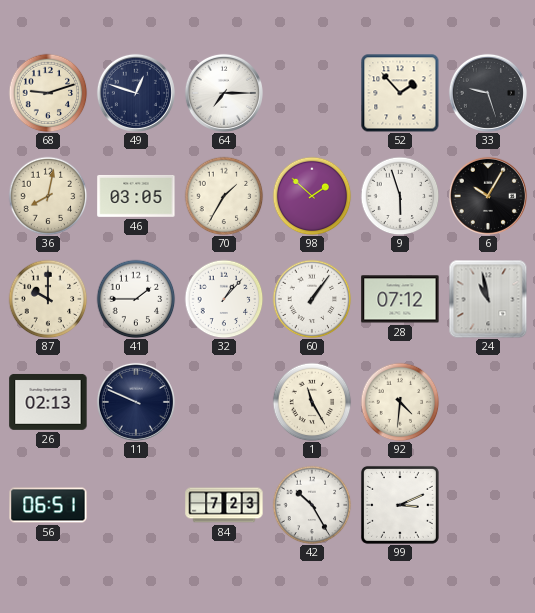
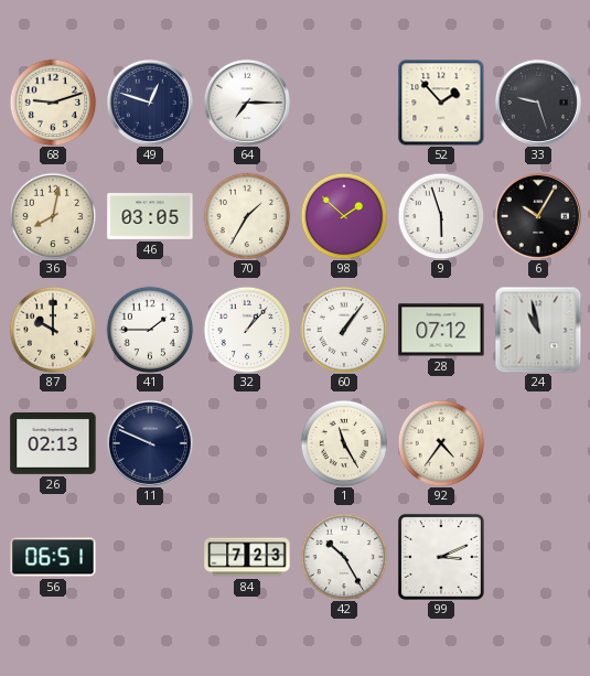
92: 4:31 -> 4:36
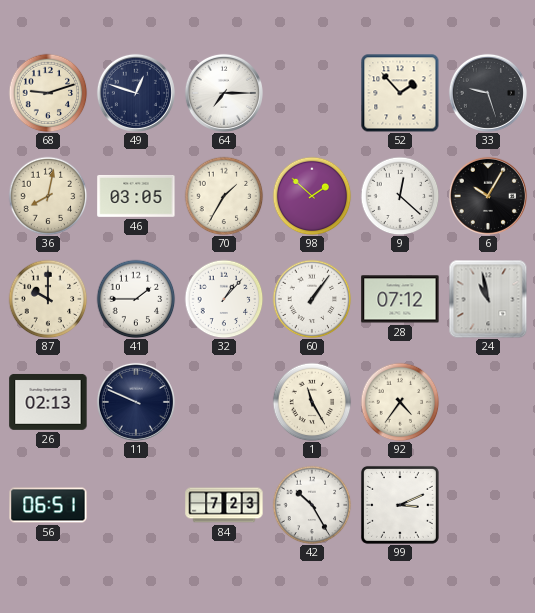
9: 5:57 -> 12:22
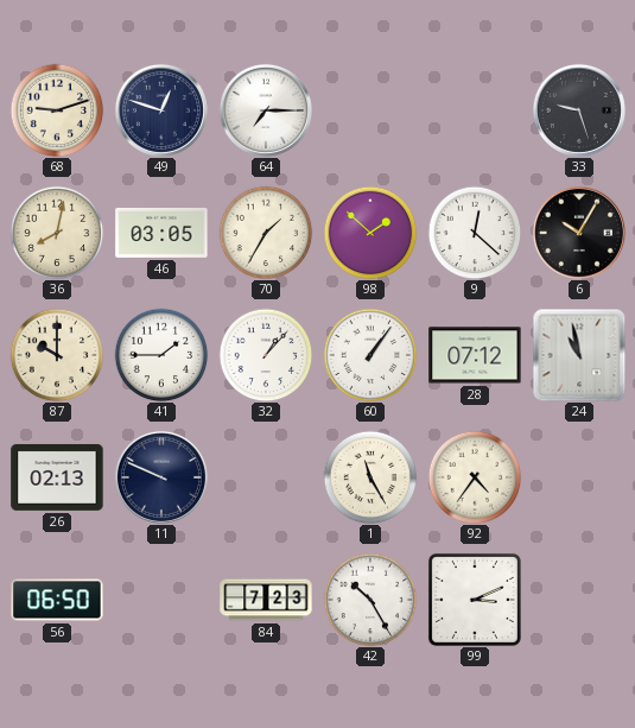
52: 1:53 -> none
56: 06:51 -> 06:50
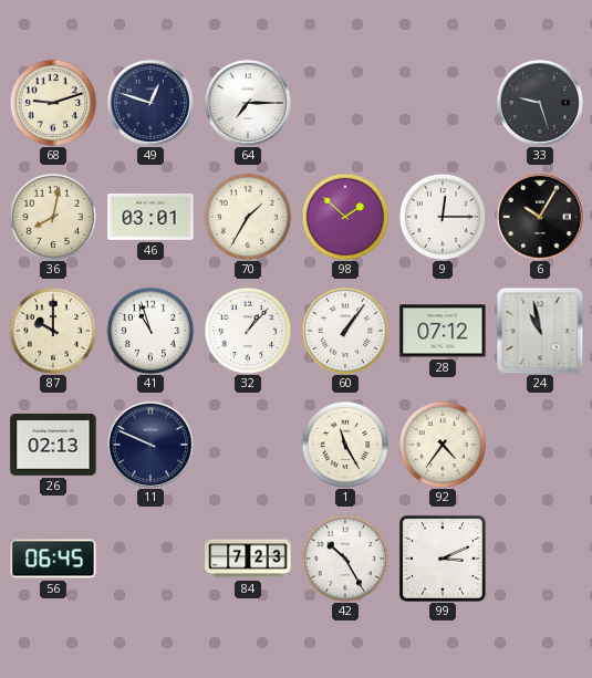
46: 03:05 -> 03:01
9: 12:22 -> 12:15
41: 1:45 -> 10:57
56: 06:50 -> 06:45
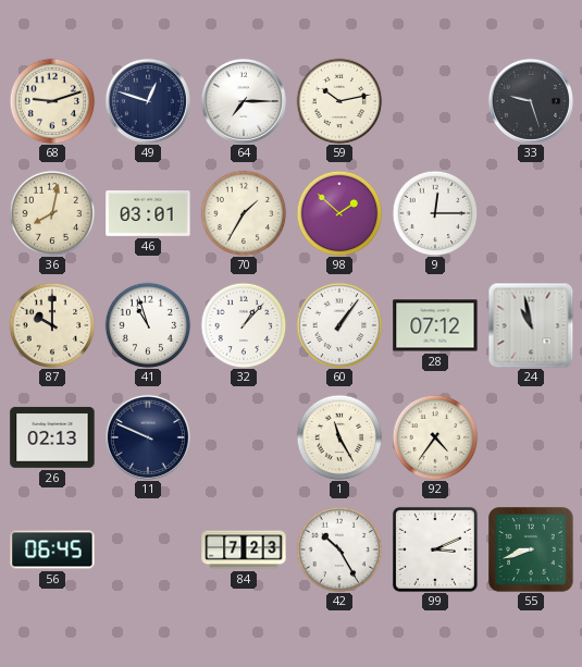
59: none -> 10:13
6: 10:05 -> none
55: none -> 8:42
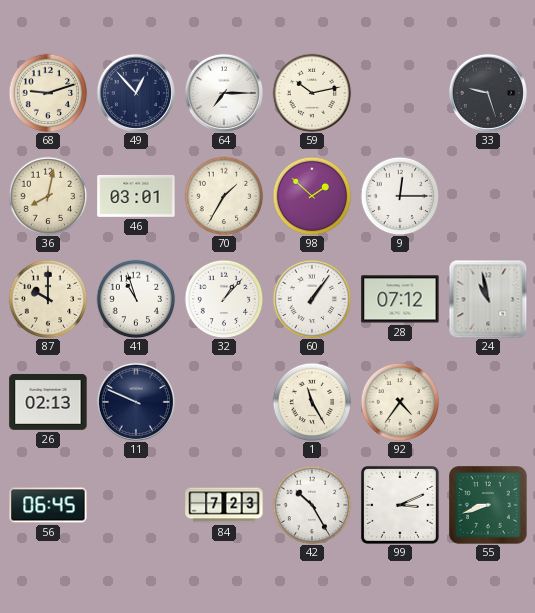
49: 12:48 -> 12:53
